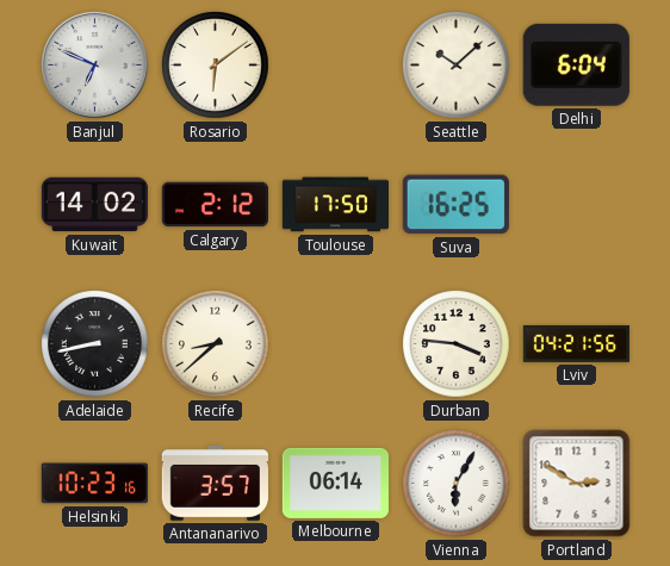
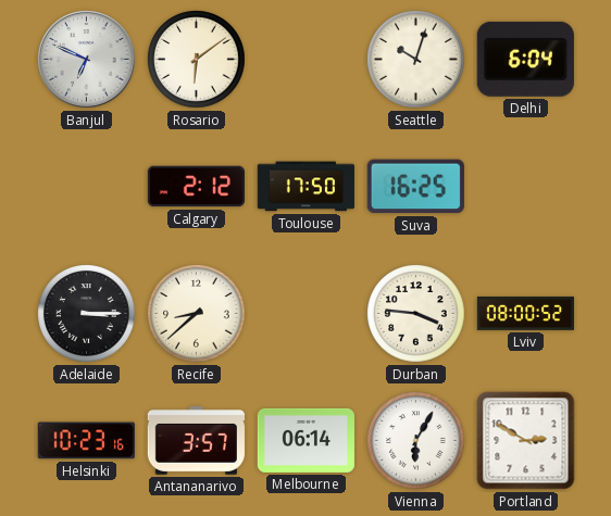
Seattle: 10:08 -> 10:03
Kuwait: 14:02 -> none
Adelaide: 8:43 -> 3:15
Lviv: 04:21 -> 08:00
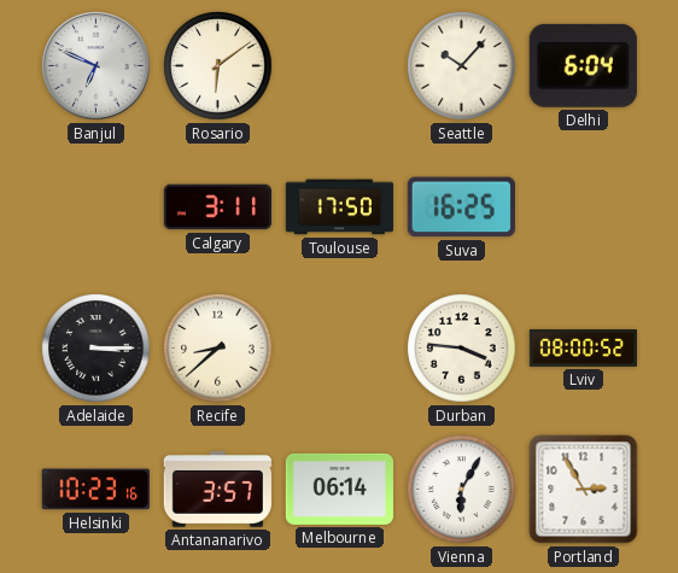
Seattle: 10:03 -> 10:07
Calgary: 2:12 -> 3:11
Portland: 2:50 -> 2:55
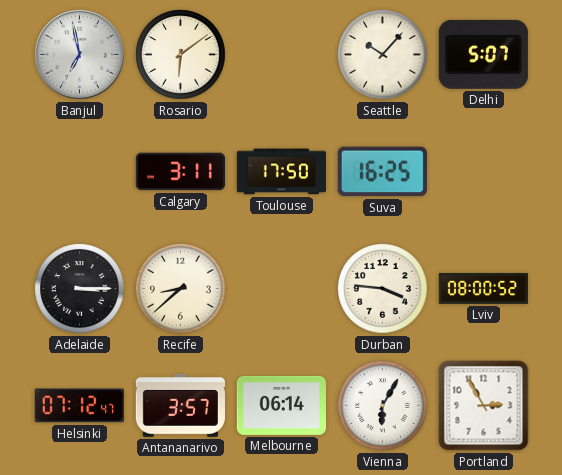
Banjul: 6:49 -> 6:58
Delhi: 6:04 -> 5:07
Helsinki: 10:23 -> 07:12
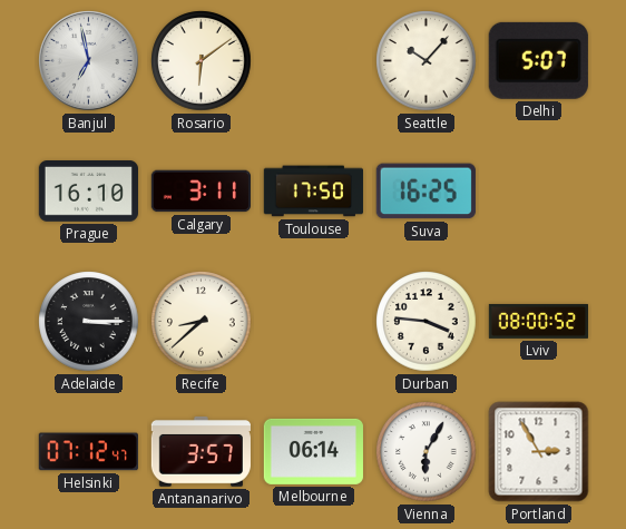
Prague: none -> 16:10
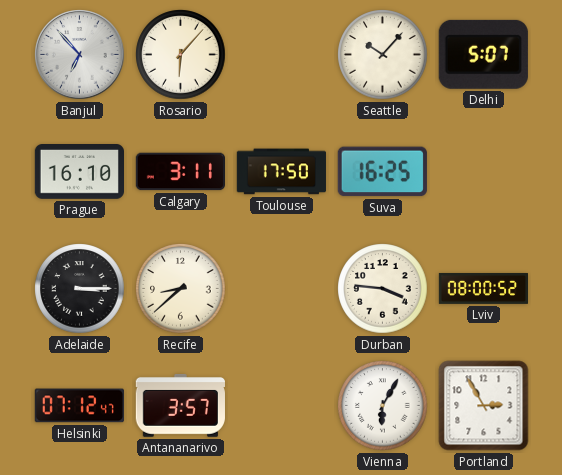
Banjul: 6:58 -> 6:53
Rosario: 6:09 -> 6:07
Melbourne: 06:14 -> none
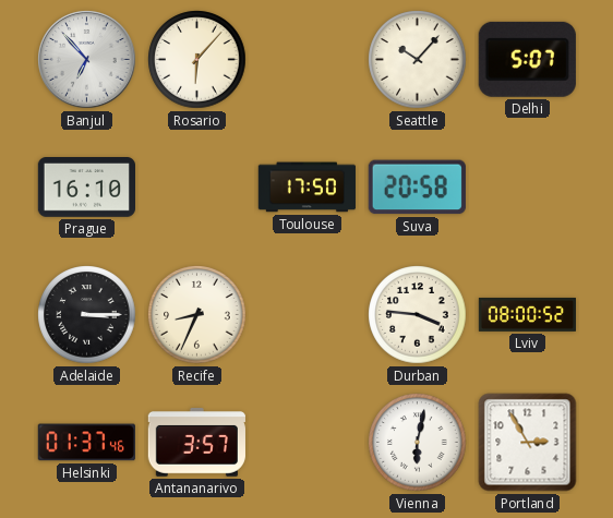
Calgary: 3:11 -> none
Suva: 16:25 -> 20:58
Recife: 8:38 -> 8:34
Helsinki: 07:12 -> 01:37
Vienna: 6:05 -> 6:02
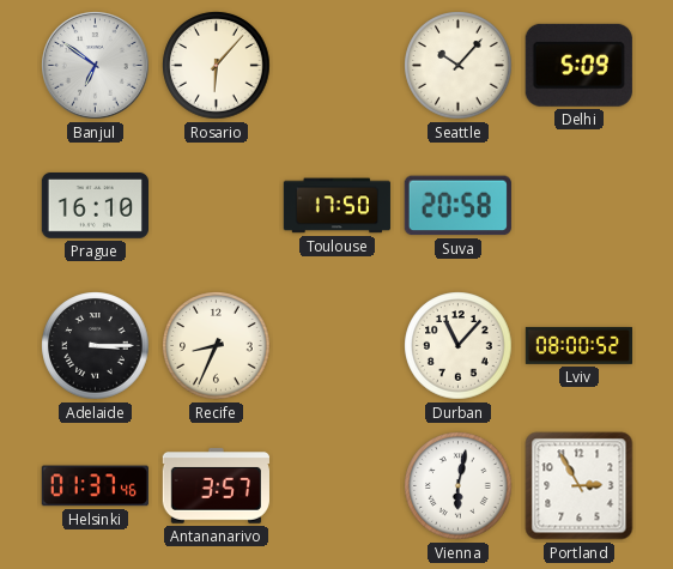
Banjul: 6:53 -> 6:51
Delhi: 5:07 -> 5:09
Durban: 3:46 -> 11:07
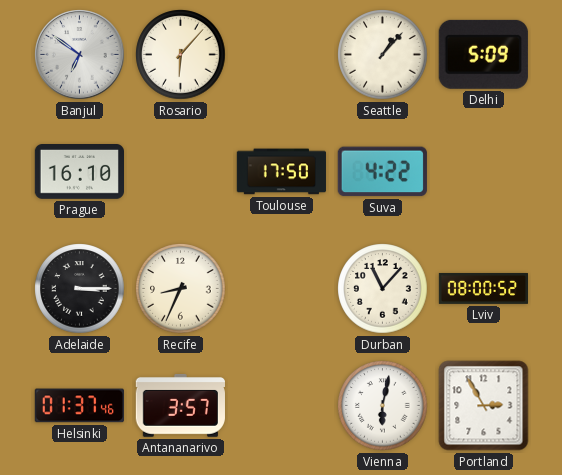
Seattle: 10:07 -> 1:07
Suva: 20:58 -> 4:22
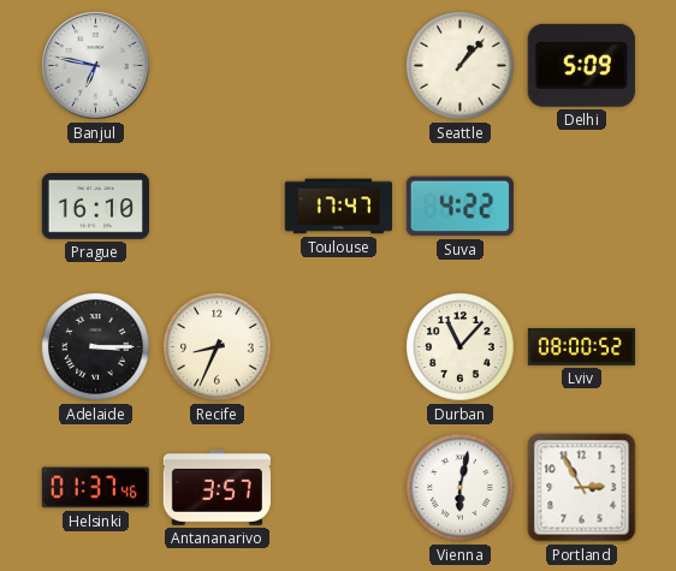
Banjul: 6:51 -> 6:47
Rosario: 6:07 -> none
Toulouse: 17:50 -> 17:47
